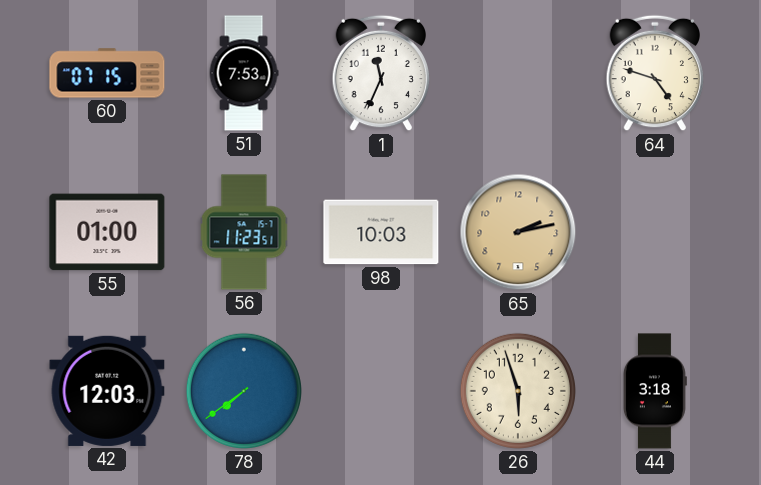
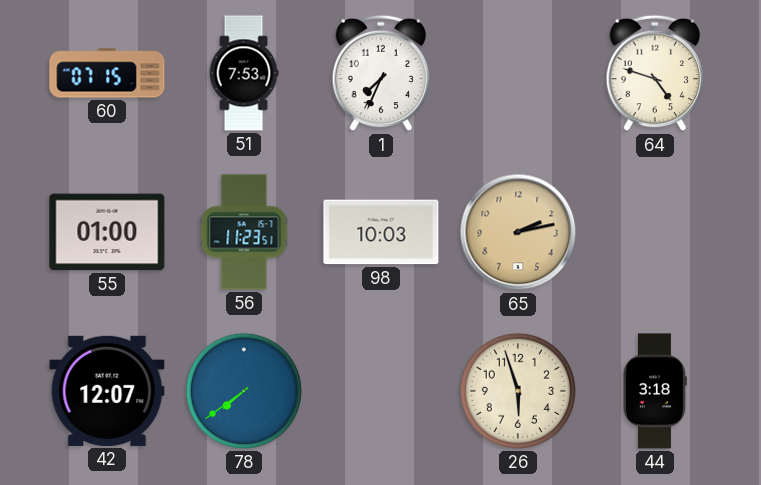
1: 11:34 -> 7:34
42: 12:03 -> 12:07
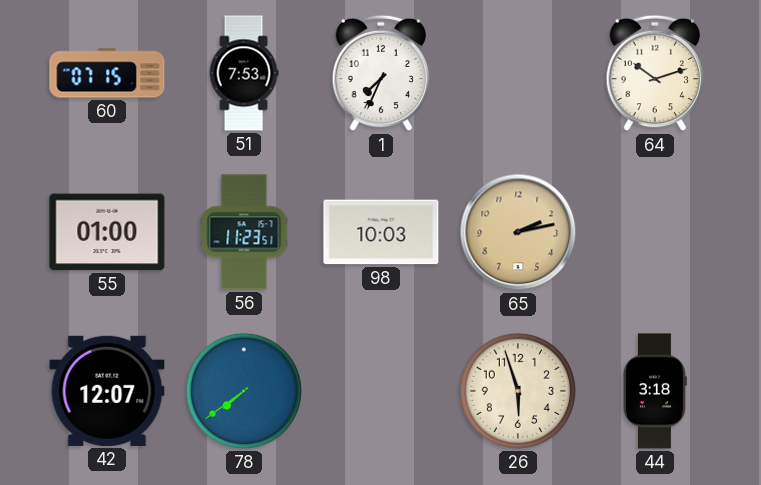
64: 4:48 -> 10:12
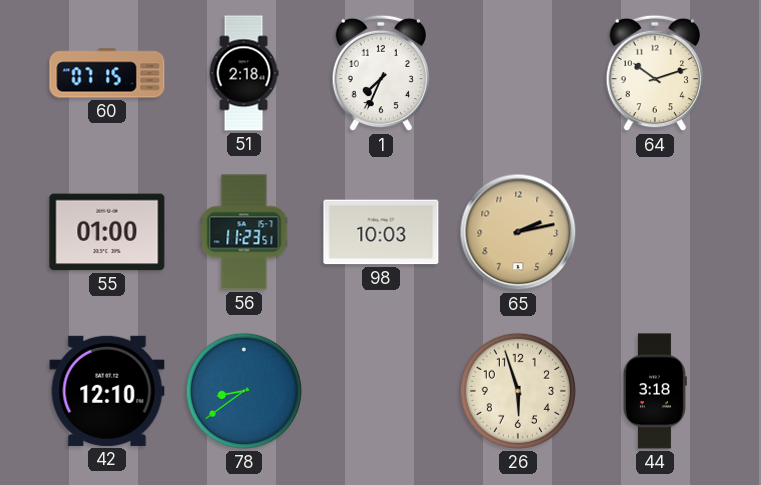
51: 7:53 -> 2:18
42: 12:07 -> 12:10
78: 7:39 -> 8:39
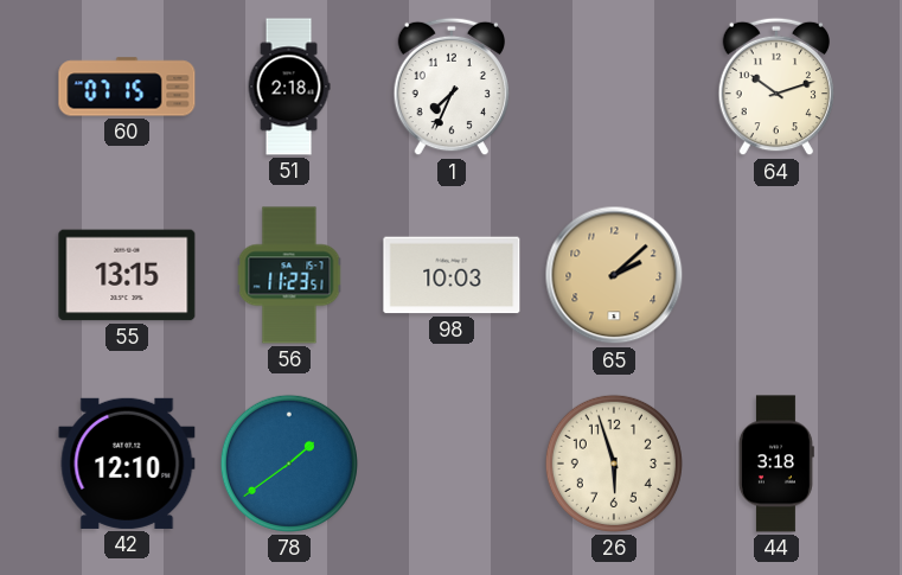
55: 01:00 -> 13:15
65: 2:13 -> 2:08
78: 8:39 -> 1:39
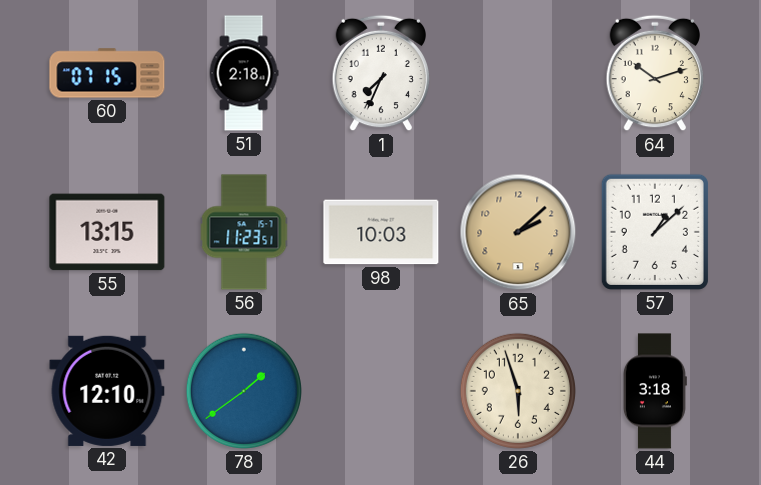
57: none -> 1:08
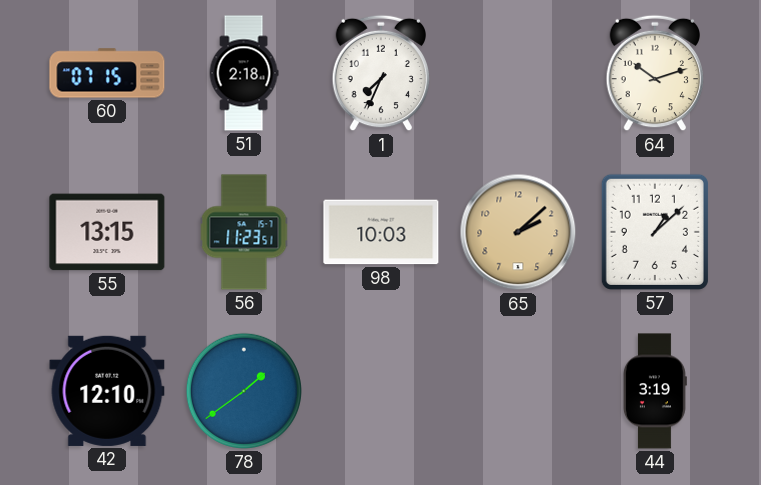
26: 5:57 -> none
44: 3:18 -> 3:19
